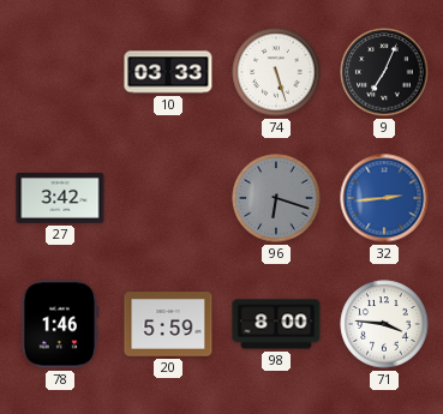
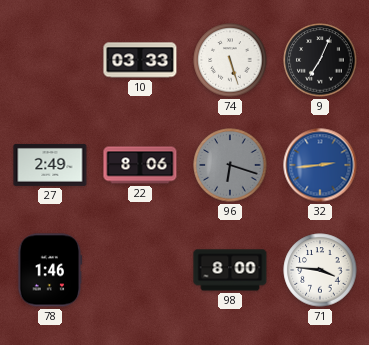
27: 3:42 -> 2:49
22: none -> 8:06
20: 5:59 -> none
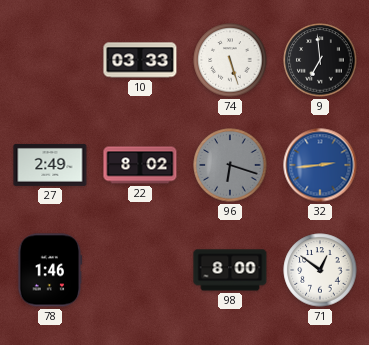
9: 7:04 -> 6:59
22: 8:06 -> 8:02
71: 3:46 -> 12:51
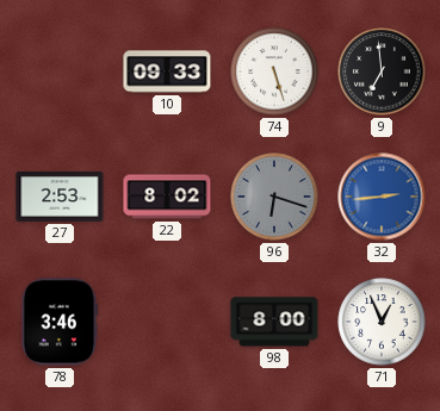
10: 03:33 -> 09:33
27: 2:49 -> 2:53
78: 1:46 -> 3:46
71: 12:51 -> 12:56
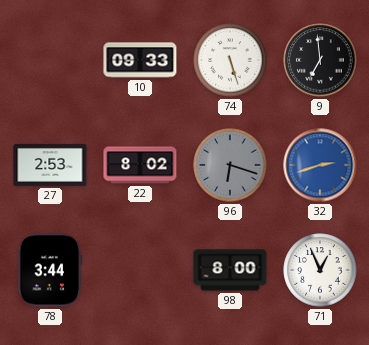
32: 2:44 -> 2:42
78: 3:46 -> 3:44
